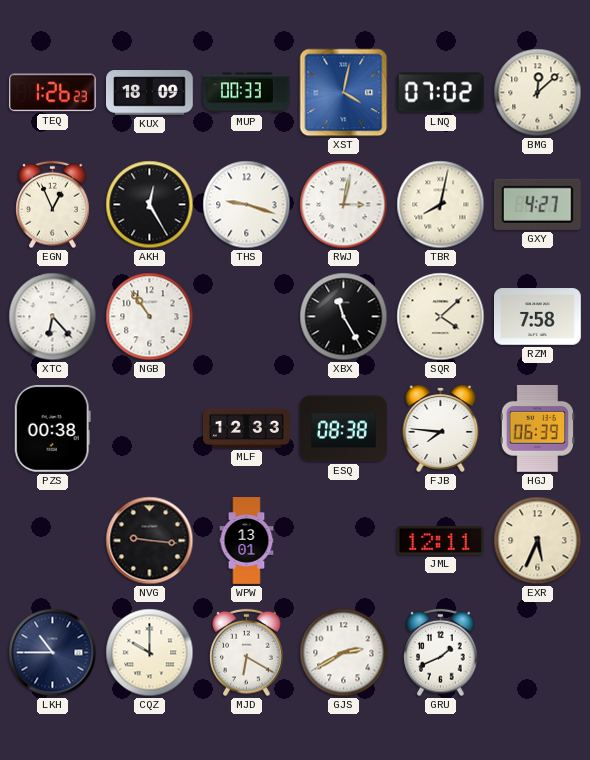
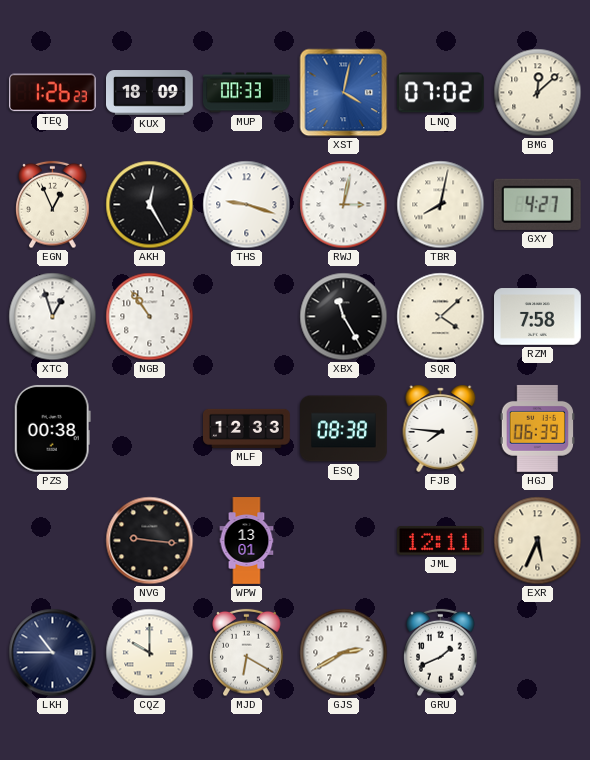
XTC: 6:23 -> 12:57
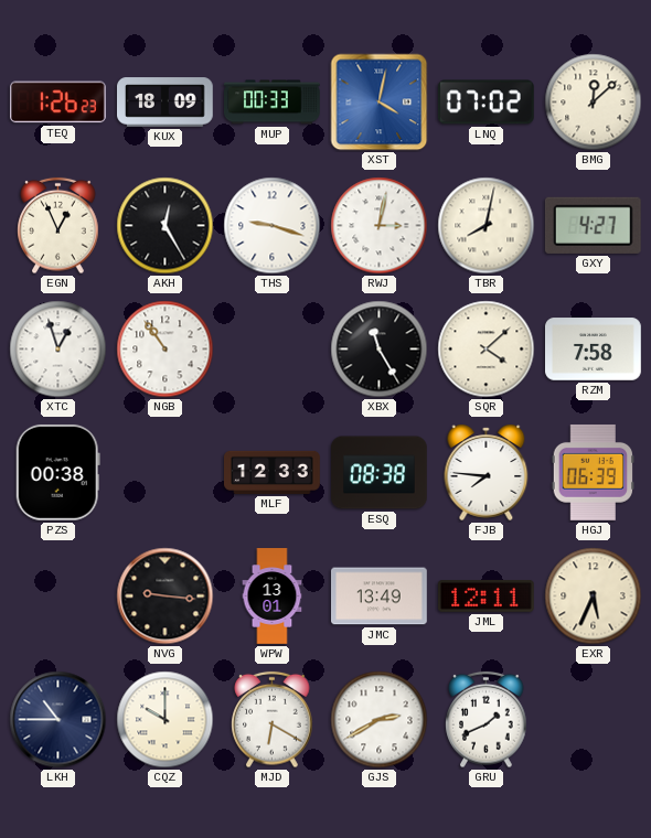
JMC: none -> 13:49
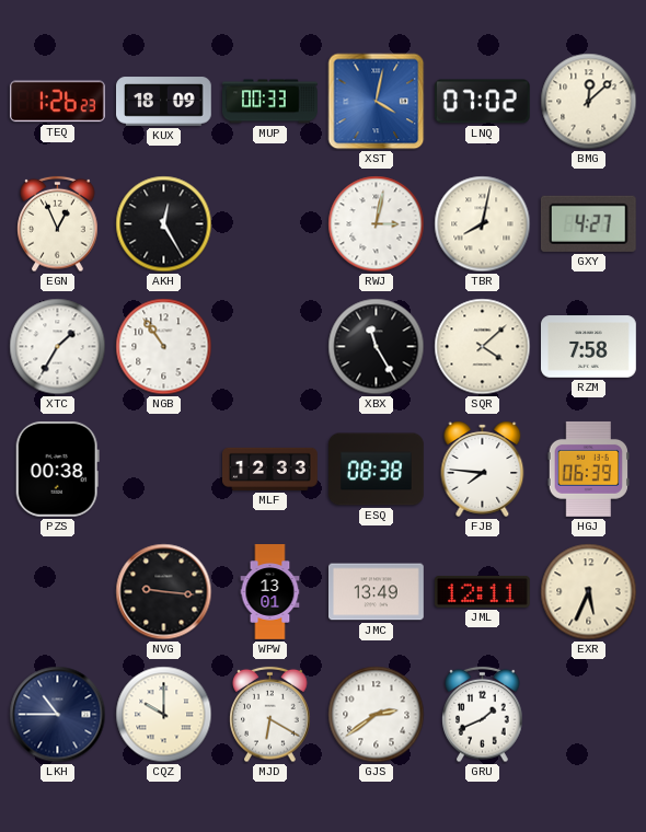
THS: 9:18 -> none
XTC: 12:57 -> 1:35
GJS: 2:40 -> 2:39
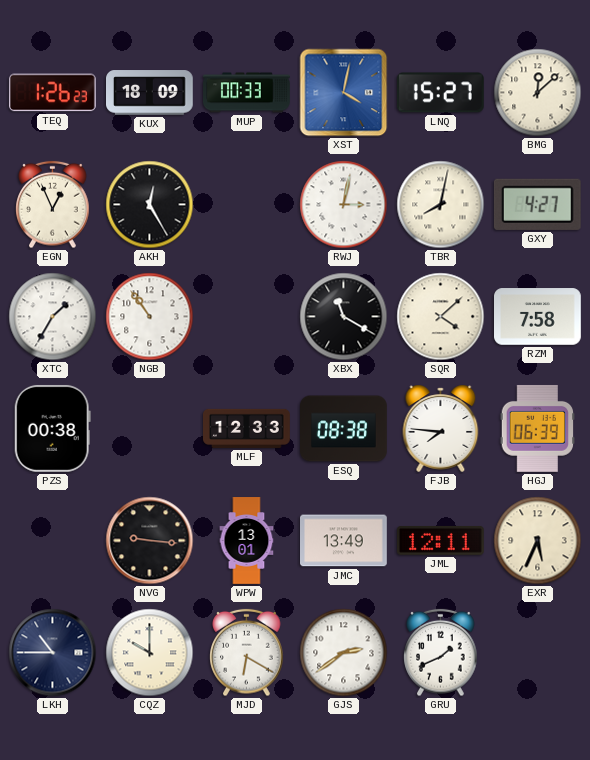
LNQ: 07:02 -> 15:27
XBX: 11:25 -> 11:20
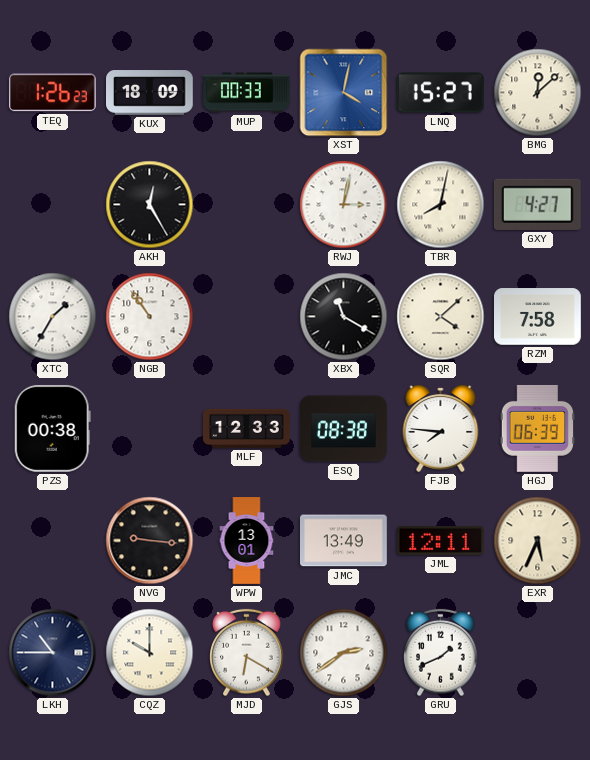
EGN: 12:56 -> none
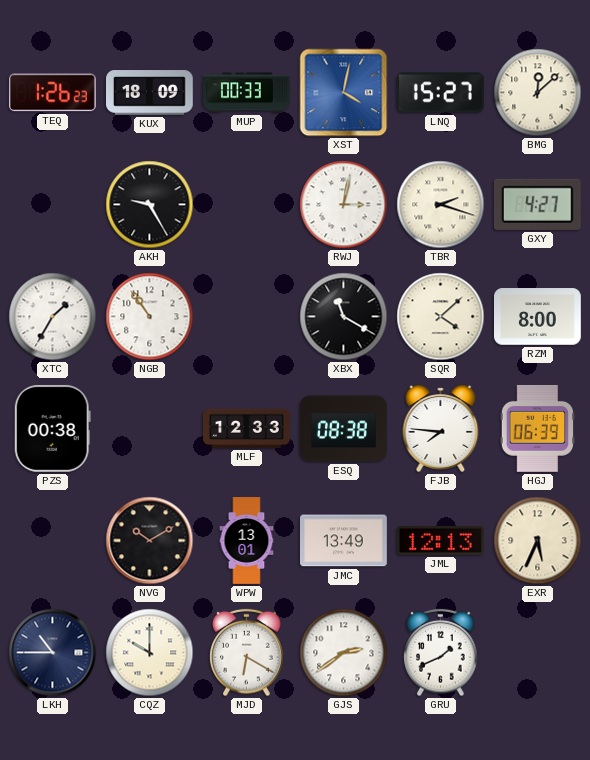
AKH: 12:25 -> 9:25
TBR: 8:02 -> 2:18
RZM: 7:58 -> 8:00
NVG: 9:16 -> 10:10
JML: 12:11 -> 12:13
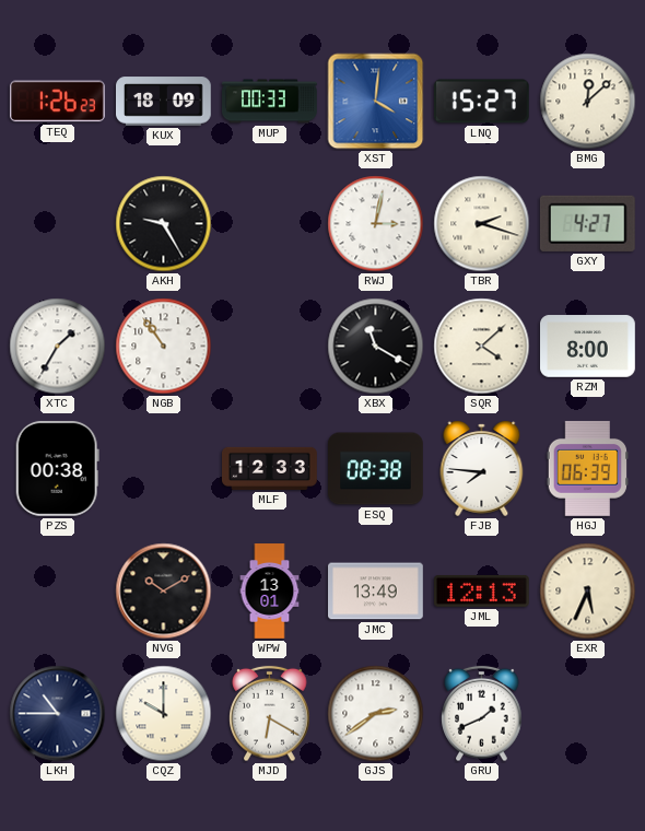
XST: 4:02 -> 4:01
